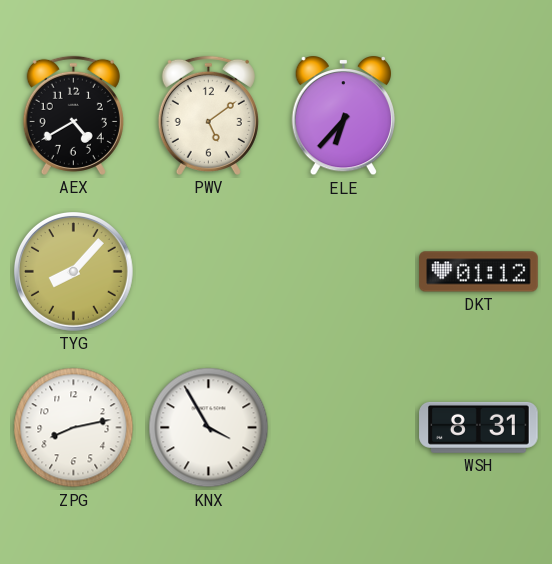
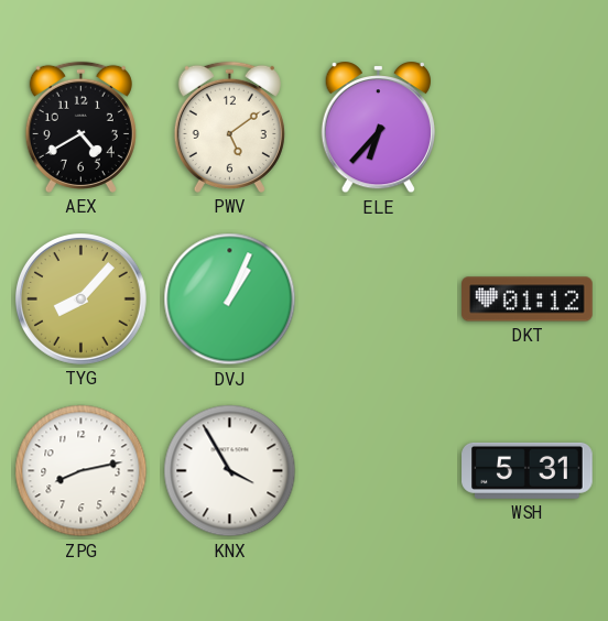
DVJ: none -> 1:04
WSH: 8:31 -> 5:31
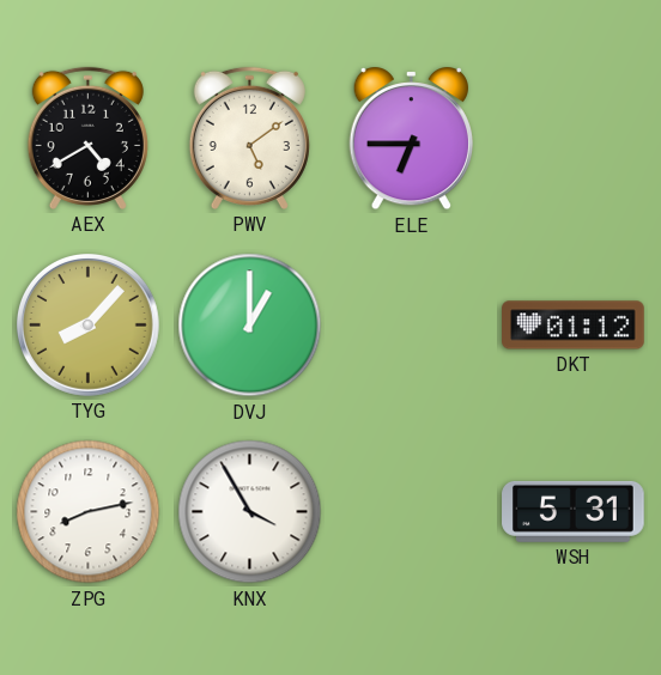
ELE: 6:37 -> 6:45
DVJ: 1:04 -> 1:00
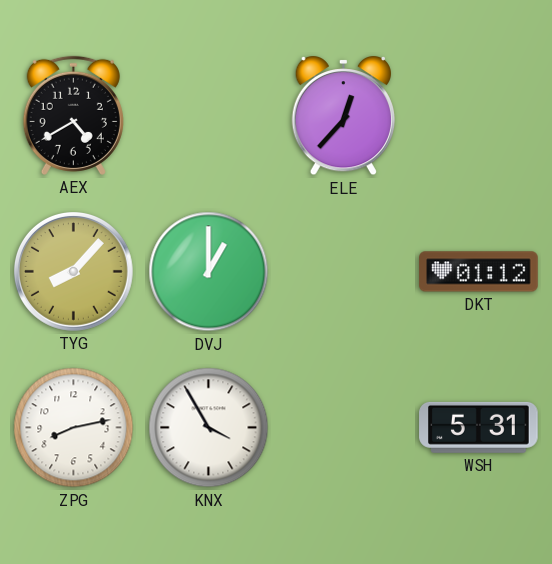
PWV: 5:09 -> none
ELE: 6:45 -> 12:37
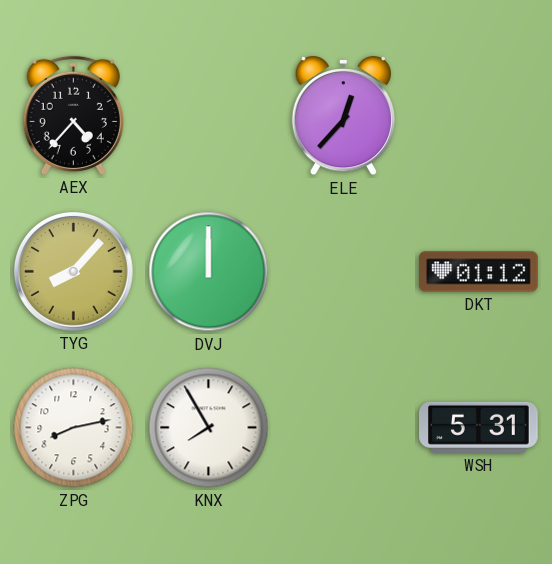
AEX: 4:40 -> 4:37
DVJ: 1:00 -> 12:00
KNX: 3:55 -> 7:55
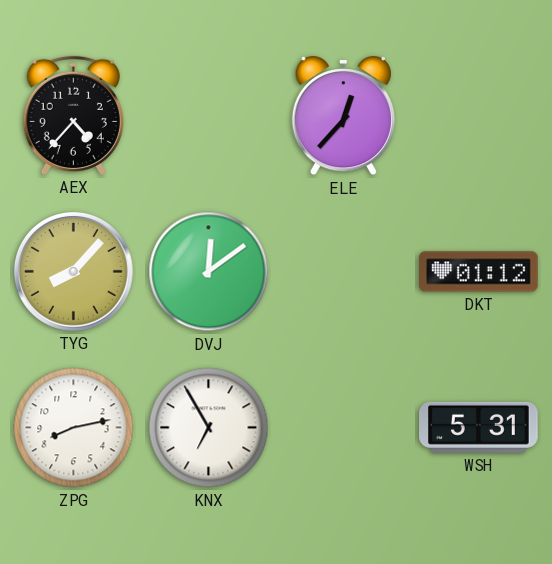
DVJ: 12:00 -> 12:09
KNX: 7:55 -> 6:55
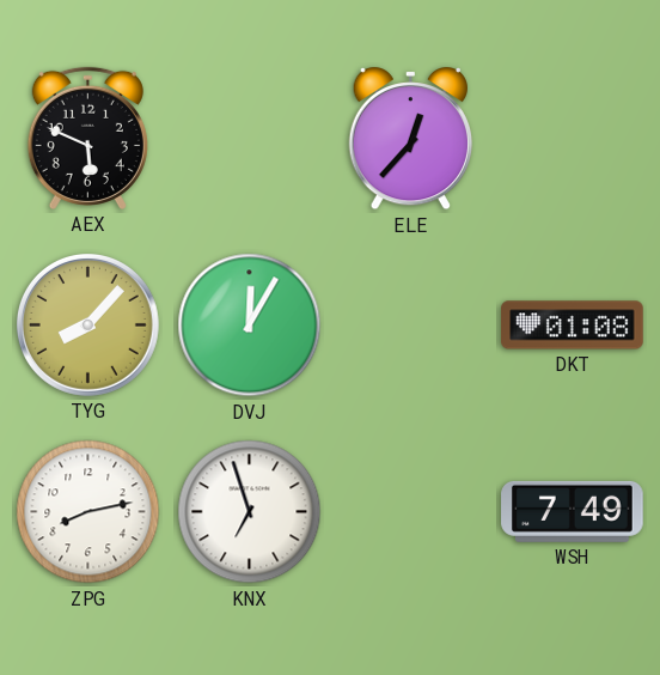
AEX: 4:37 -> 5:49
DVJ: 12:09 -> 12:05
DKT: 01:12 -> 01:08
KNX: 6:55 -> 6:57
WSH: 5:31 -> 7:49
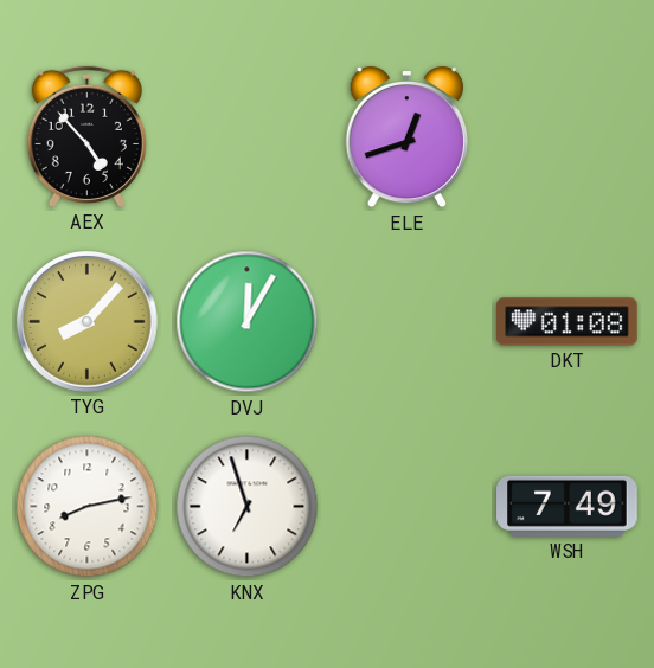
AEX: 5:49 -> 4:53
ELE: 12:37 -> 12:42
